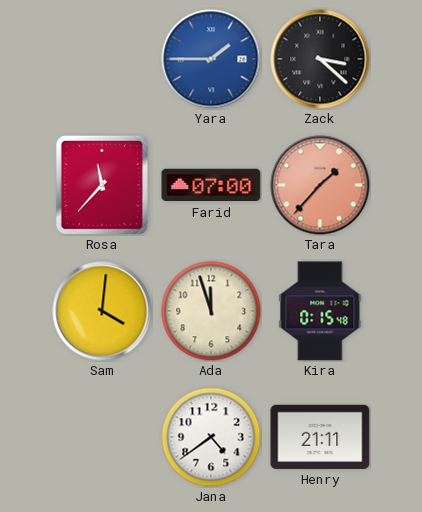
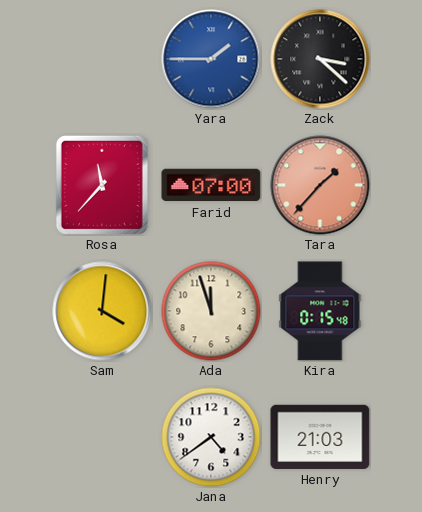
Henry: 21:11 -> 21:03
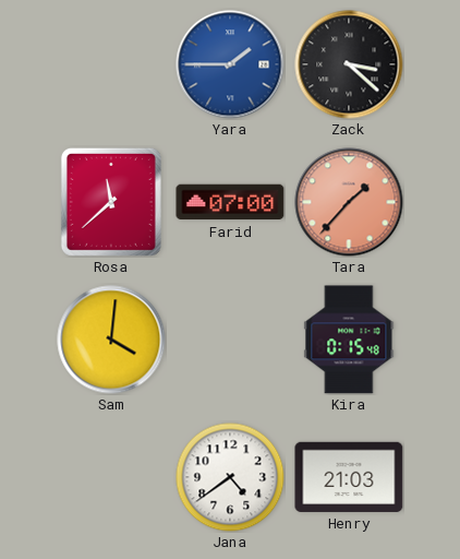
Rosa: 11:37 -> 11:38
Ada: 11:57 -> none
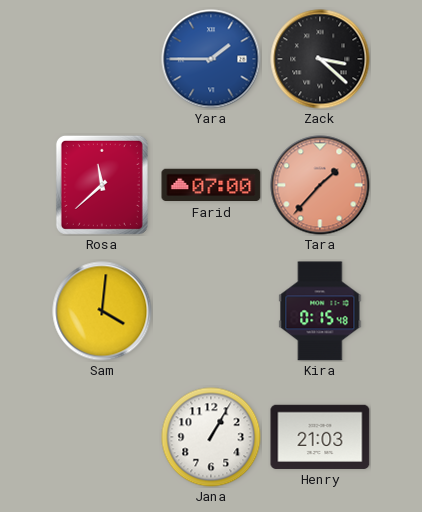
Jana: 4:39 -> 1:05
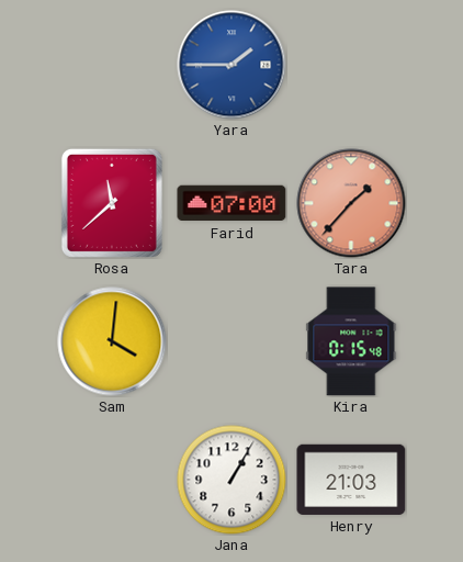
Zack: 3:22 -> none
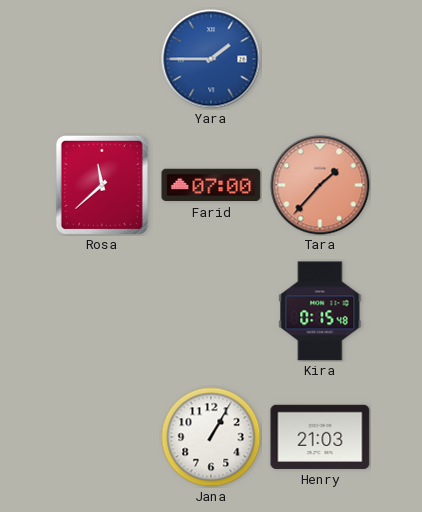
Sam: 4:01 -> none
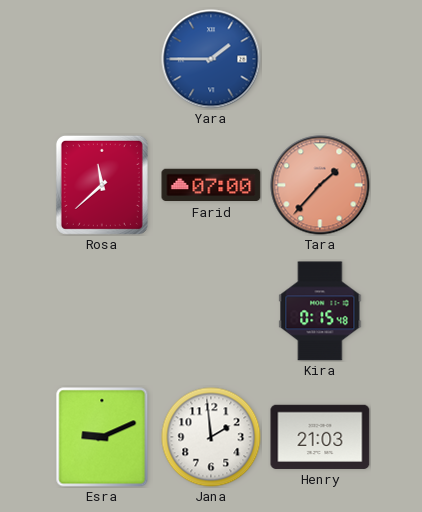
Esra: none -> 9:11
Jana: 1:05 -> 1:59
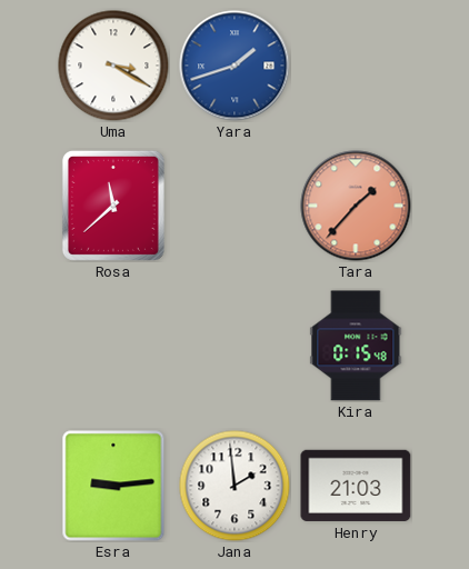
Uma: none -> 3:20
Yara: 1:45 -> 1:42
Farid: 07:00 -> none
Esra: 9:11 -> 9:14
